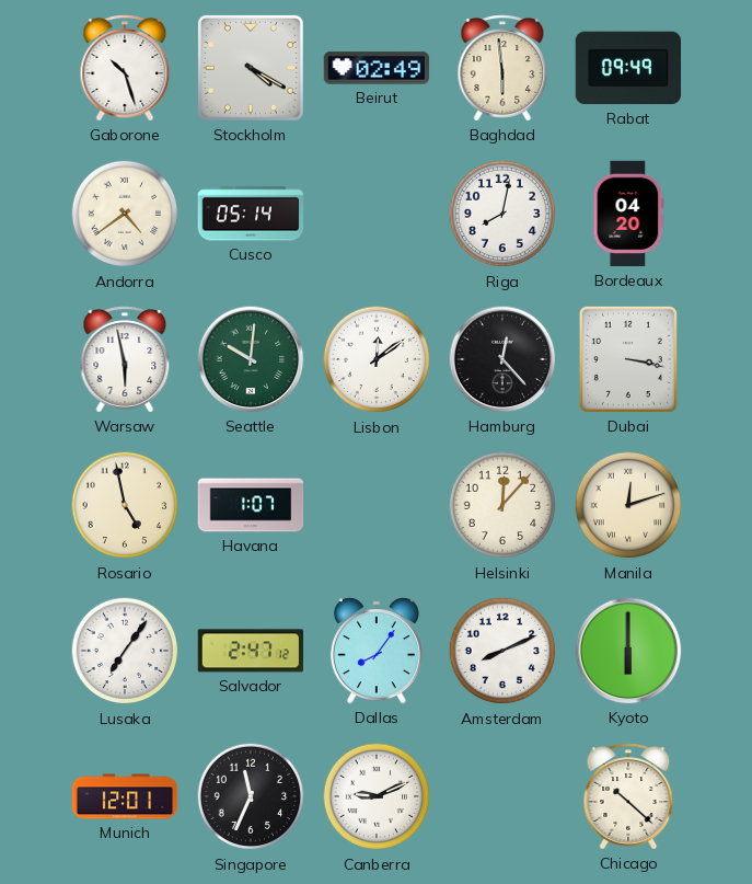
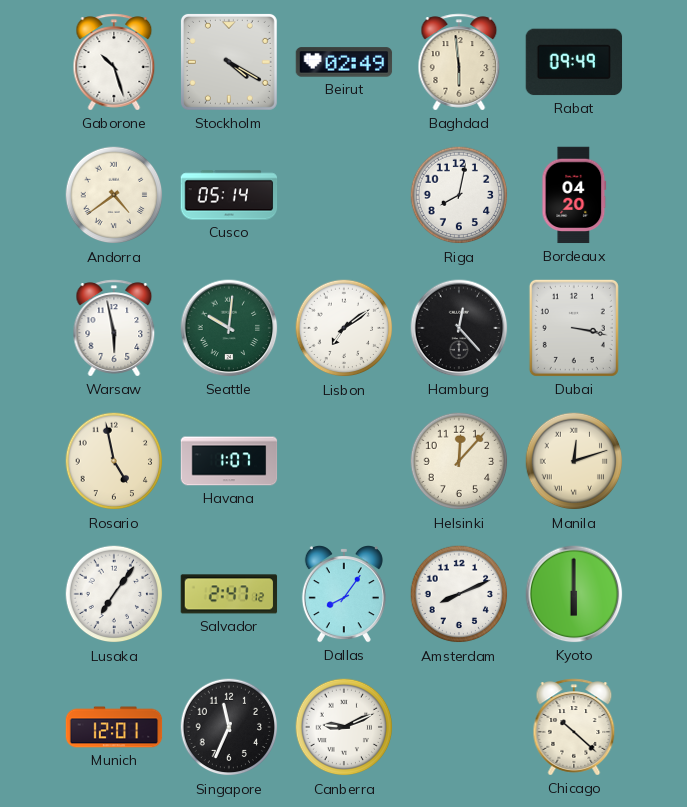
Lisbon: 12:09 -> 7:09
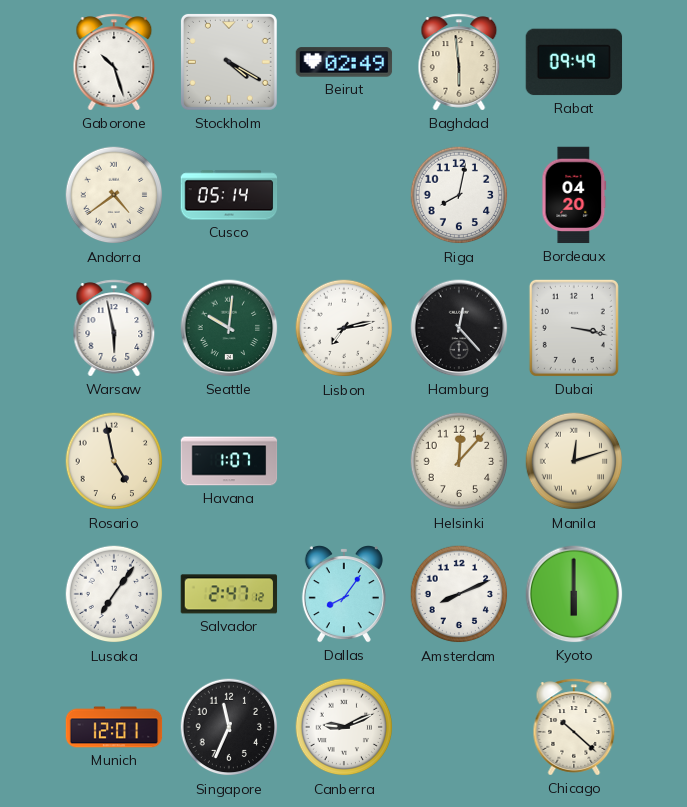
Lisbon: 7:09 -> 7:13
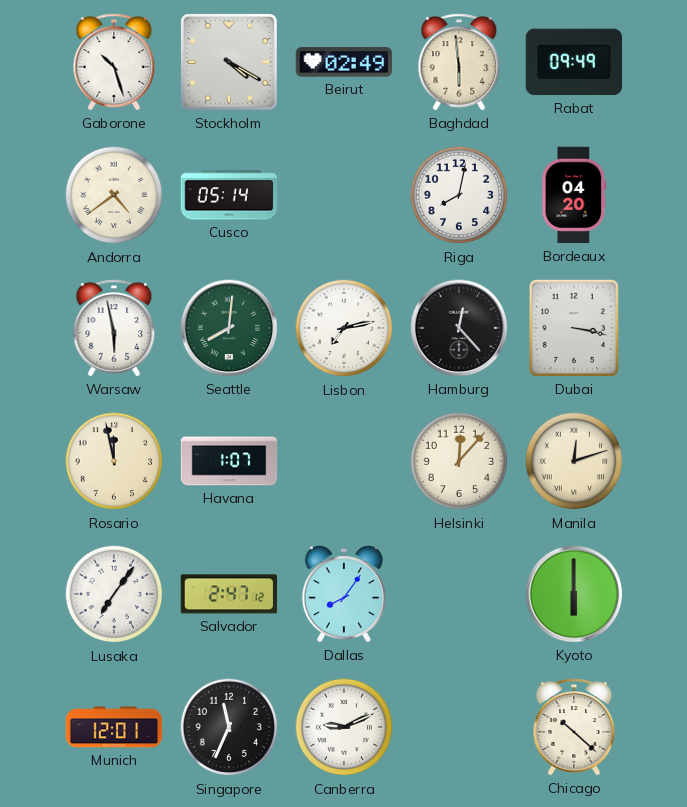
Seattle: 10:01 -> 8:01
Rosario: 4:58 -> 11:58
Amsterdam: 8:11 -> none
